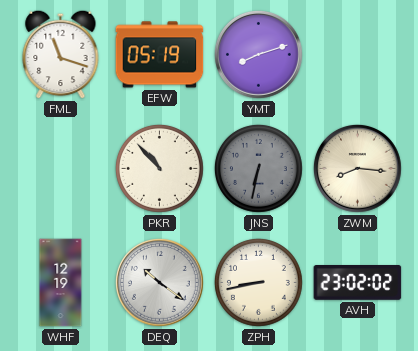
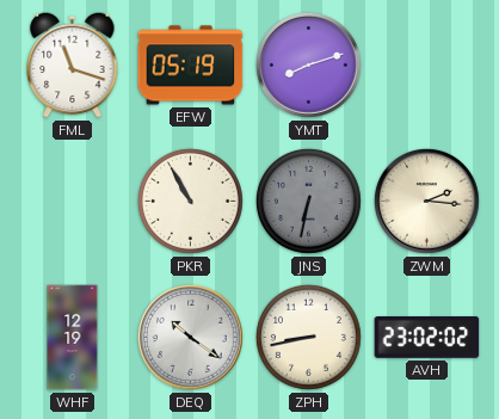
PKR: 10:53 -> 10:55
ZWM: 8:16 -> 2:16
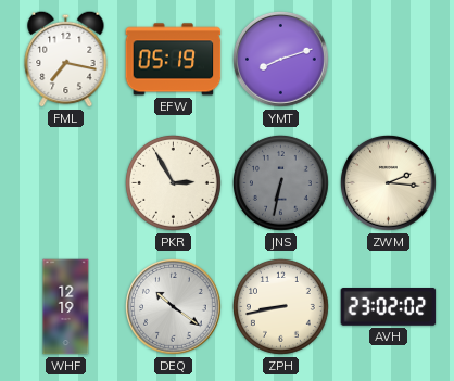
FML: 11:18 -> 7:17
PKR: 10:55 -> 2:55
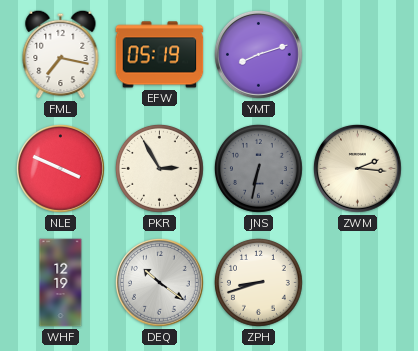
NLE: none -> 3:49
ZPH: 8:43 -> 8:42
AVH: 23:02 -> none
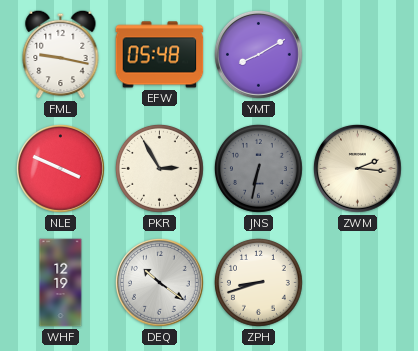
FML: 7:17 -> 9:17
EFW: 05:19 -> 05:48
YMT: 8:12 -> 8:10
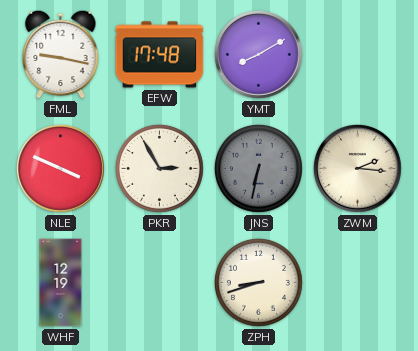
EFW: 05:48 -> 17:48
DEQ: 10:21 -> none
